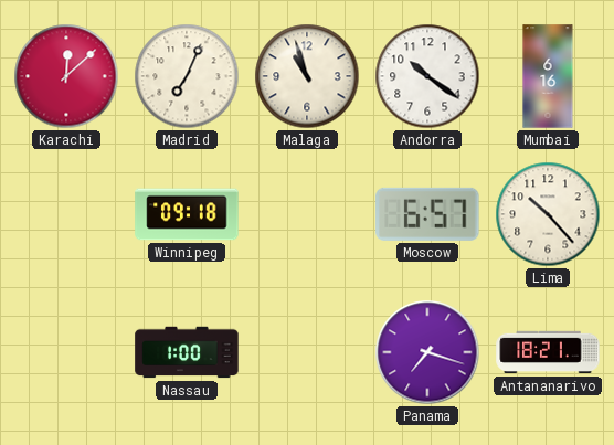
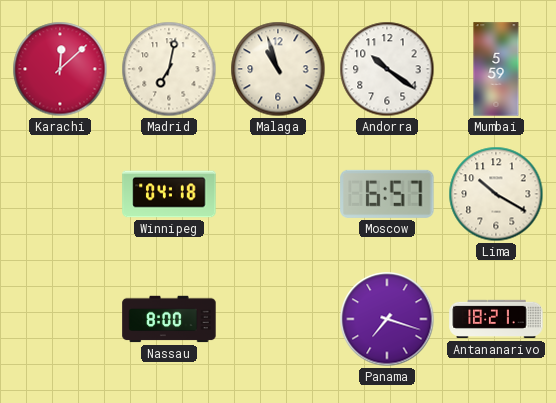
Madrid: 7:04 -> 7:02
Mumbai: 6:16 -> 5:59
Winnipeg: 09:18 -> 04:18
Lima: 10:23 -> 10:20
Nassau: 1:00 -> 8:00
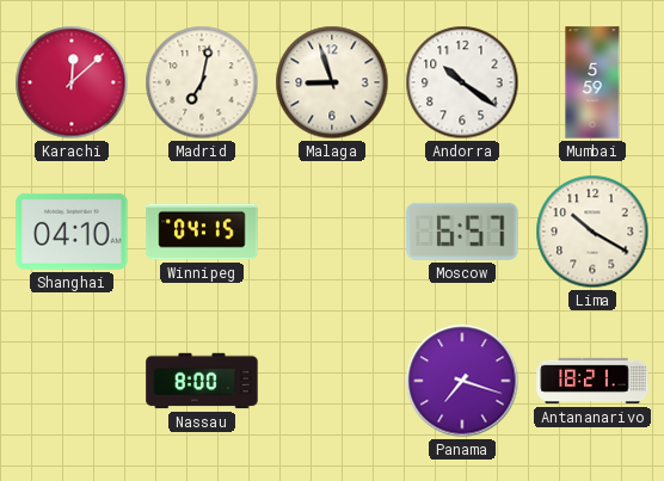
Malaga: 10:57 -> 8:57
Shanghai: none -> 04:10
Winnipeg: 04:18 -> 04:15
